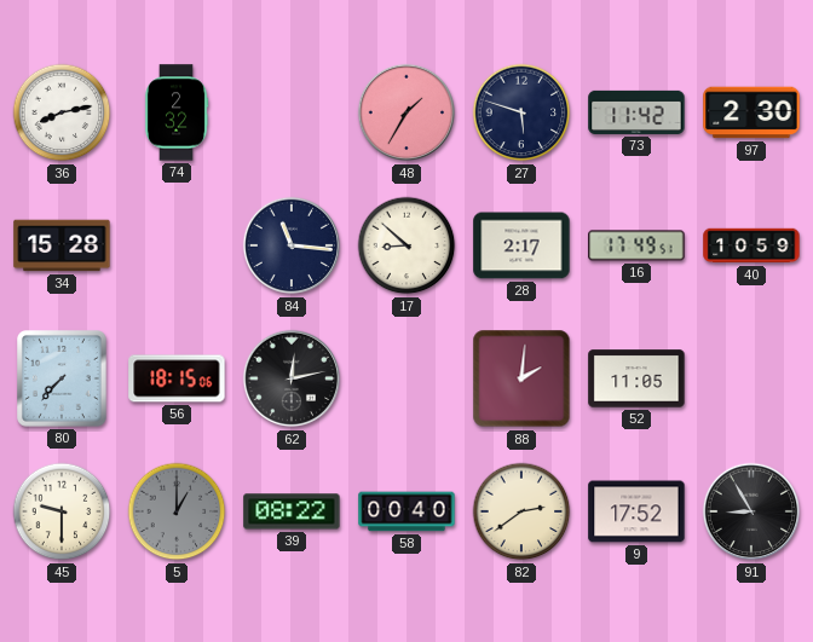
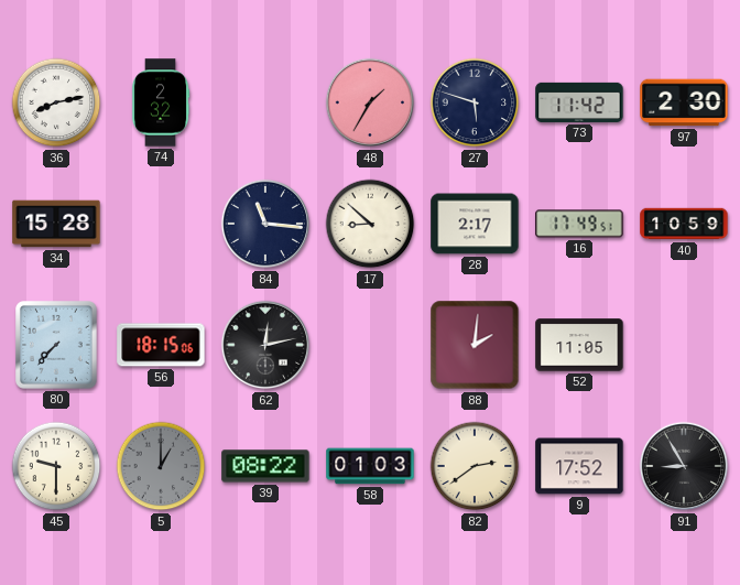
58: 00:40 -> 01:03
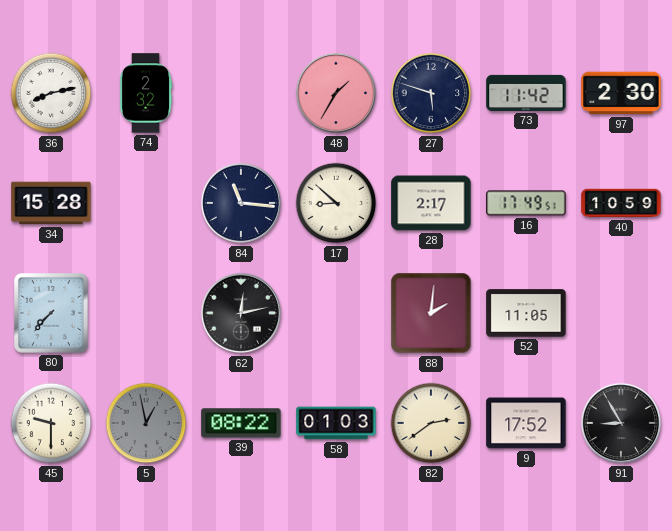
56: 18:15 -> none
5: 1:00 -> 12:58
